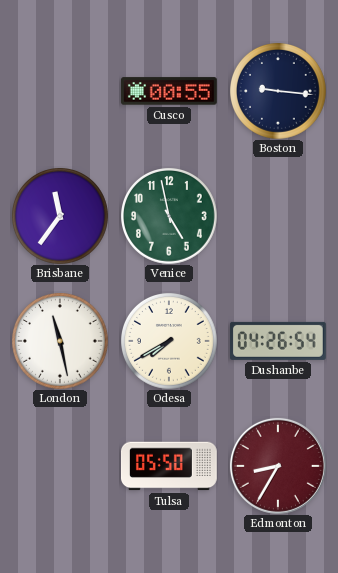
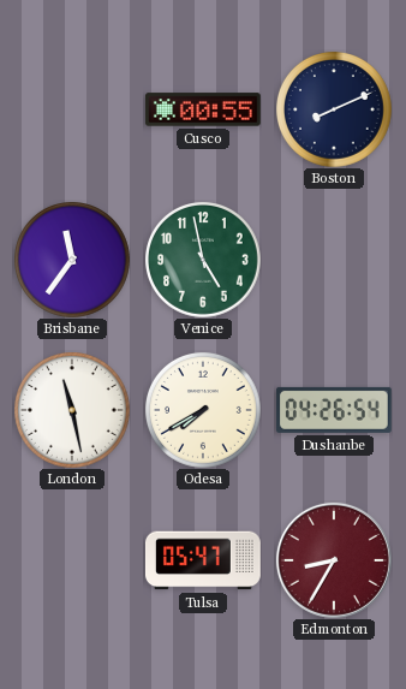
Boston: 9:16 -> 8:11
Tulsa: 05:50 -> 05:47
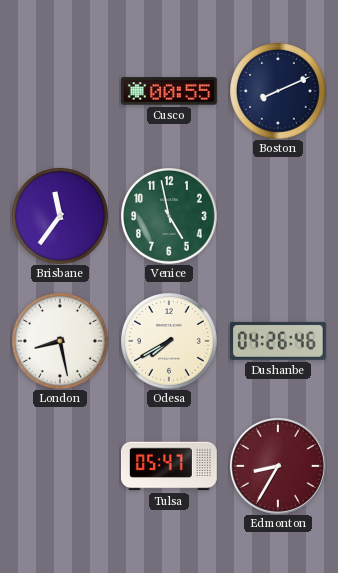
London: 11:28 -> 8:28
Dushanbe: 04:26:54 -> 04:26:46
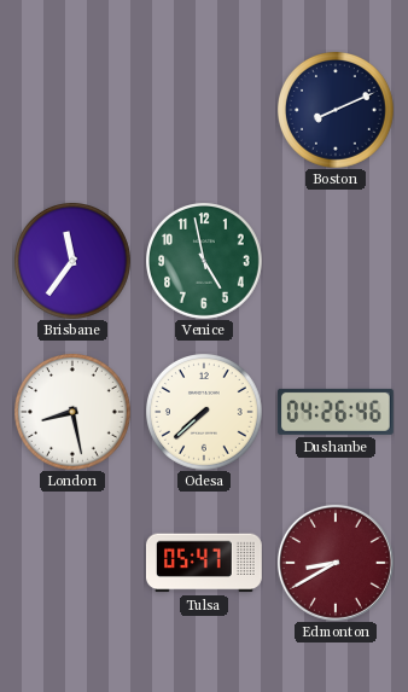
Cusco: 00:55 -> none
Odesa: 7:40 -> 7:38
Edmonton: 8:35 -> 8:40
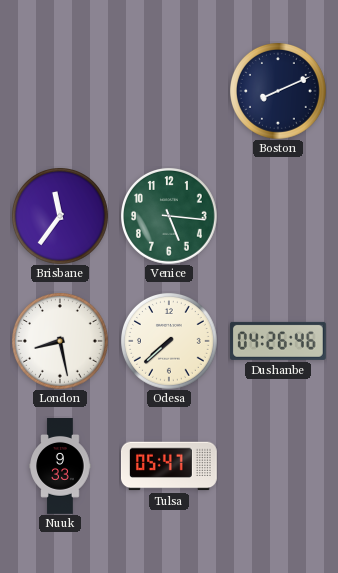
Venice: 4:58 -> 5:16
Nuuk: none -> 9:33
Edmonton: 8:40 -> none
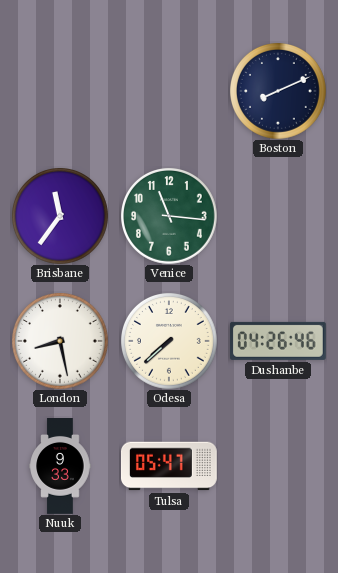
Venice: 5:16 -> 11:16
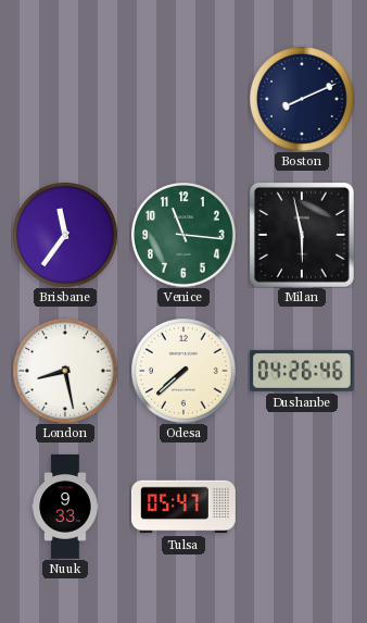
Milan: none -> 5:58
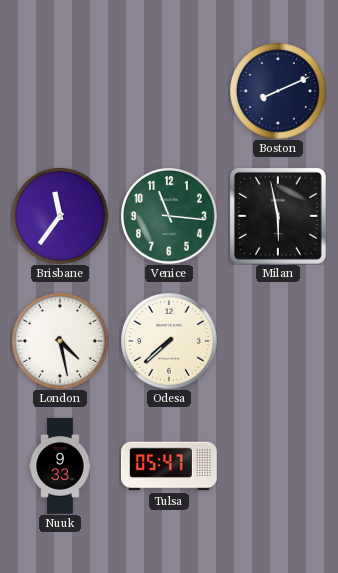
London: 8:28 -> 4:28
Dushanbe: 04:26 -> none
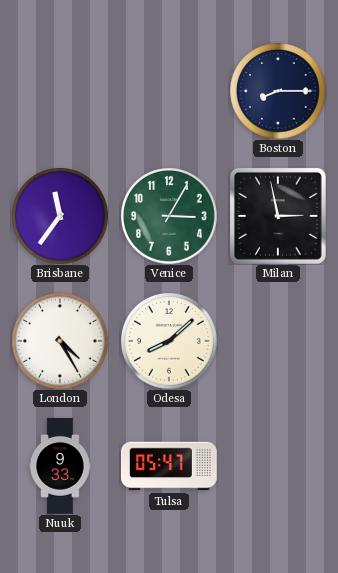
Boston: 8:11 -> 8:15
Venice: 11:16 -> 3:05
Milan: 5:58 -> 2:58
London: 4:28 -> 4:25
Odesa: 7:38 -> 8:08
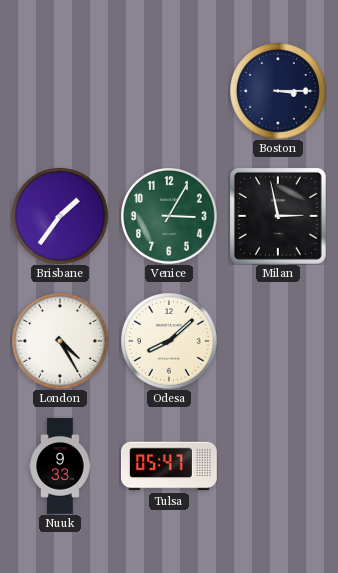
Boston: 8:15 -> 3:15
Brisbane: 11:36 -> 1:36
